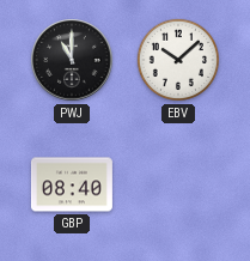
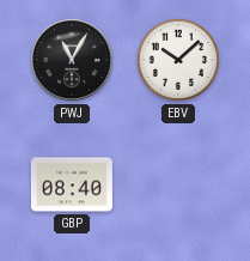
PWJ: 11:00 -> 11:05
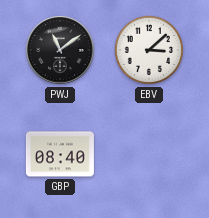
PWJ: 11:05 -> 11:09
EBV: 10:08 -> 3:08
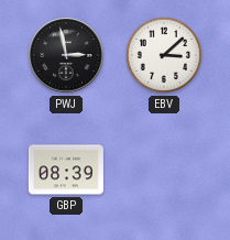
PWJ: 11:09 -> 2:58
GBP: 08:40 -> 08:39
